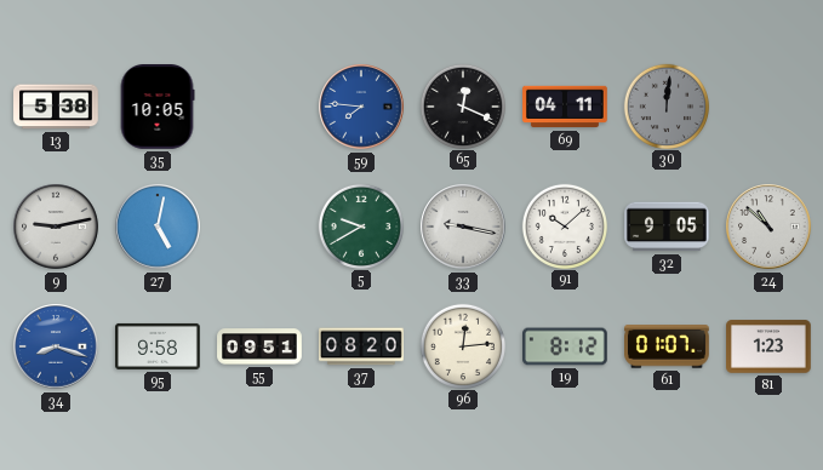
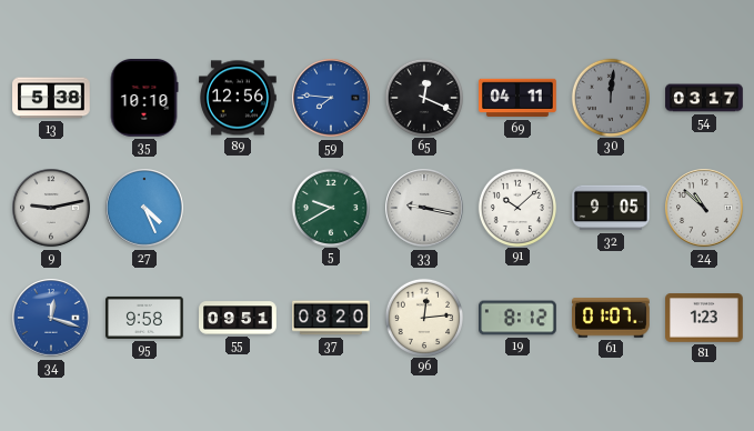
35: 10:05 -> 10:10
89: none -> 12:56
54: none -> 03:17
27: 5:02 -> 4:26
34: 8:18 -> 12:18
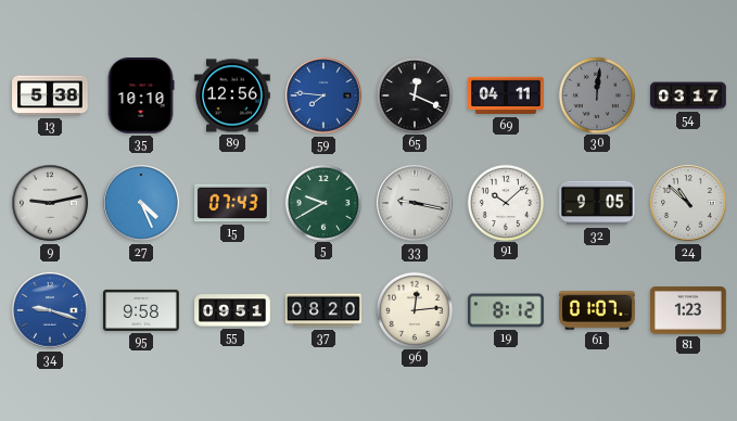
15: none -> 07:43
34: 12:18 -> 9:18
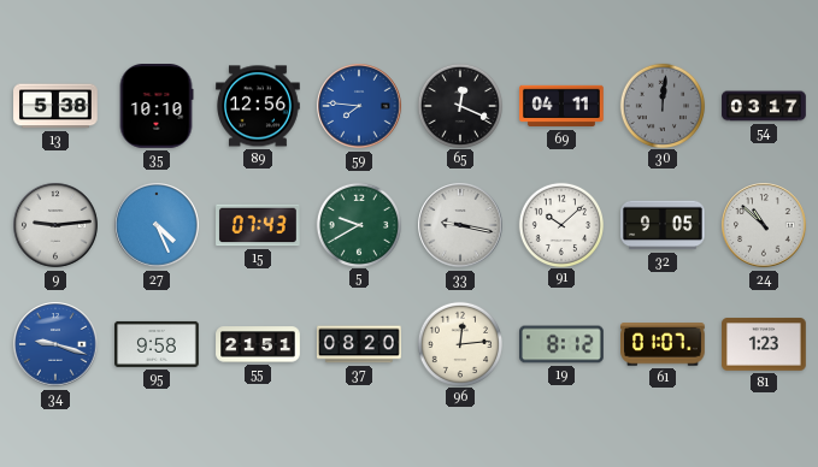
9: 9:13 -> 9:14
55: 09:51 -> 21:51
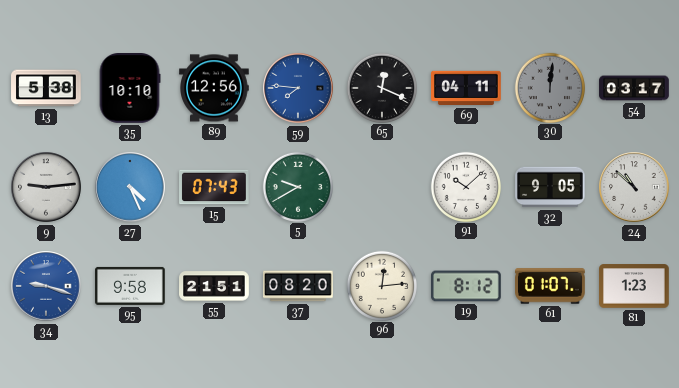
33: 9:17 -> none
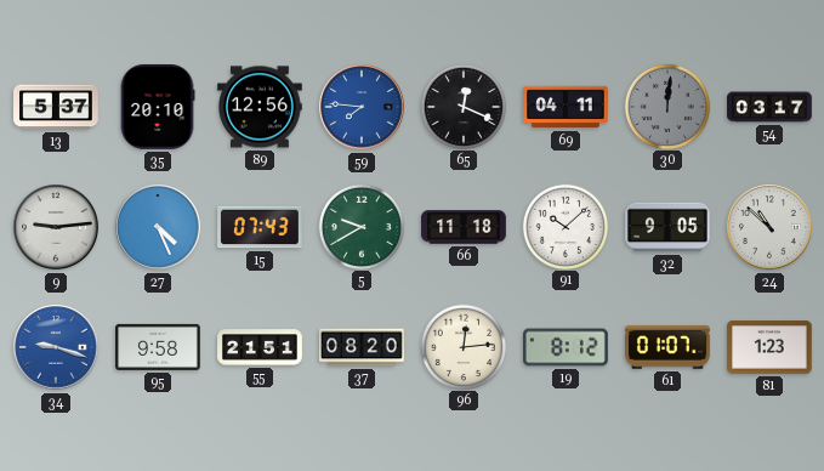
13: 5:38 -> 5:37
35: 10:10 -> 20:10
66: none -> 11:18
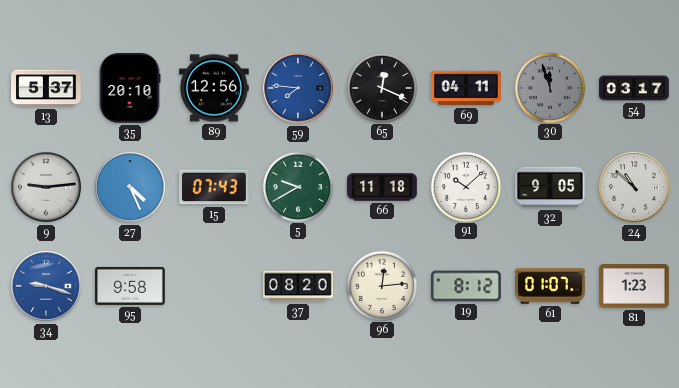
30: 12:01 -> 11:57
55: 21:51 -> none
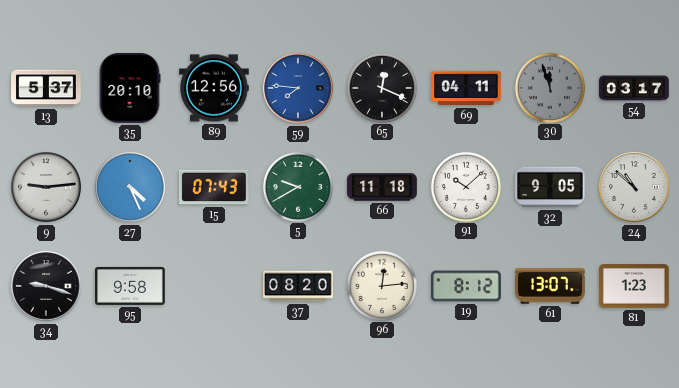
34 dial: blue -> black
61: 01:07 -> 13:07
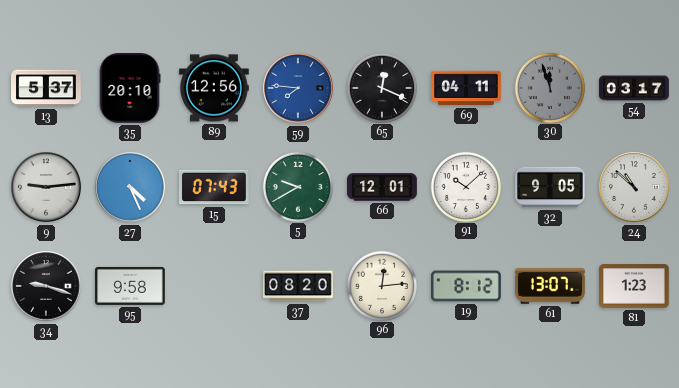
66: 11:18 -> 12:01
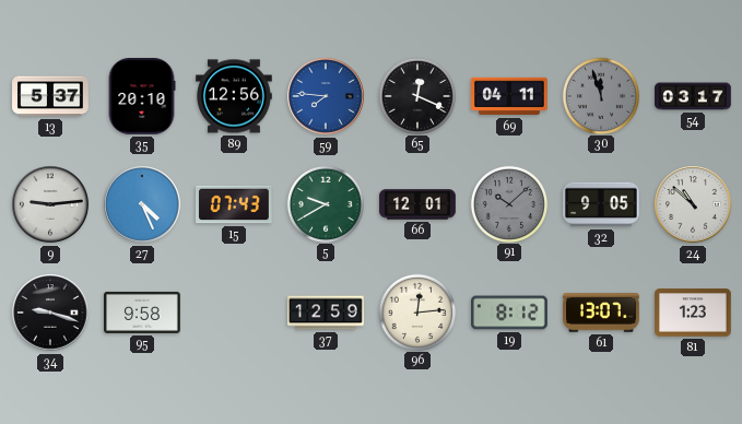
91 dial: white -> grey
37: 08:20 -> 12:59
